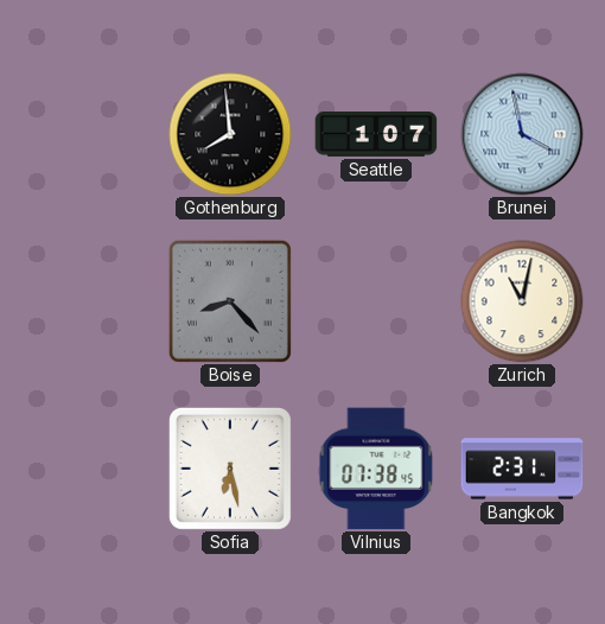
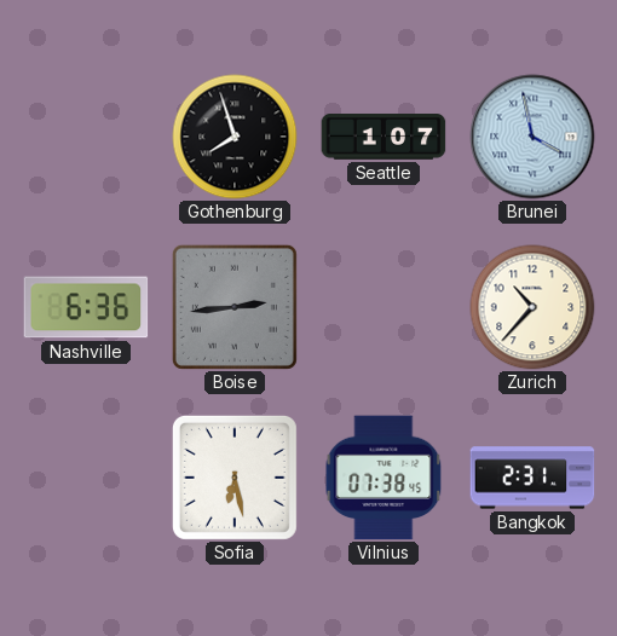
Gothenburg: 7:59 -> 7:57
Nashville: none -> 6:36
Boise: 8:23 -> 2:44
Zurich: 11:02 -> 10:37
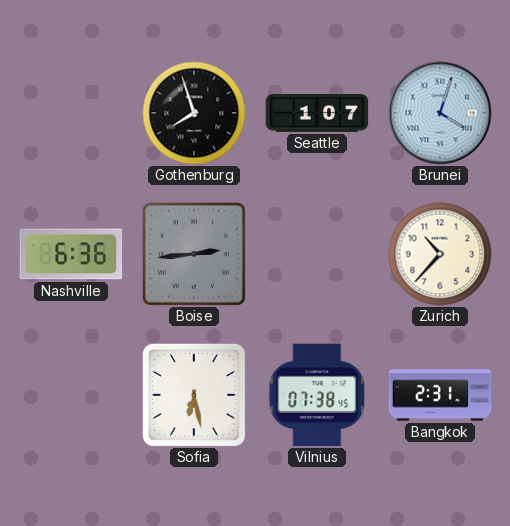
Brunei: 3:58 -> 4:03
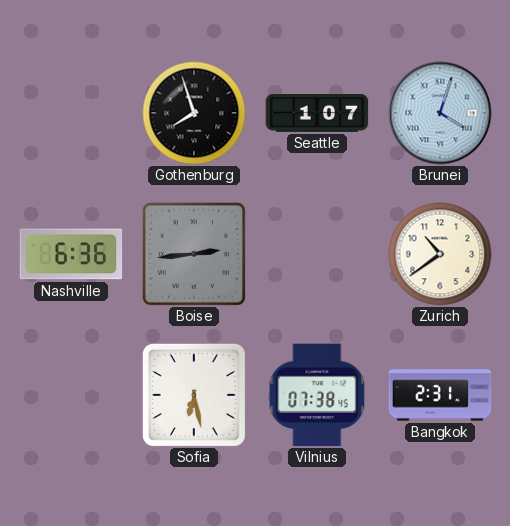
Zurich: 10:37 -> 10:39
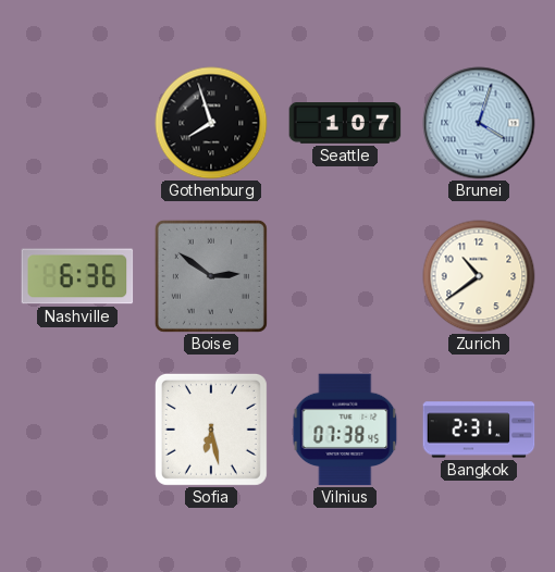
Boise: 2:44 -> 2:51
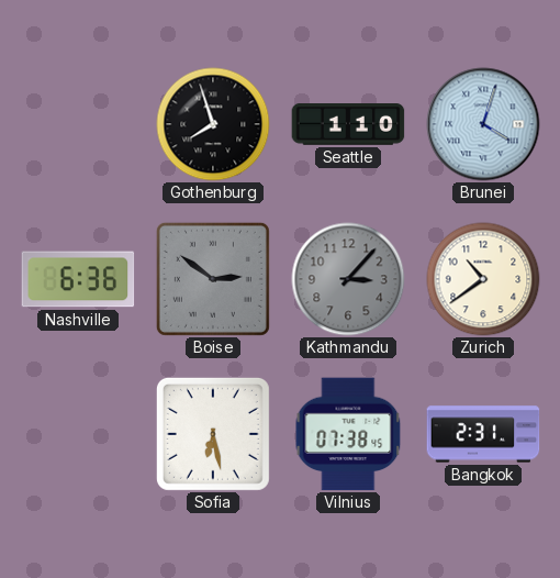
Seattle: 1:07 -> 1:10
Kathmandu: none -> 3:07
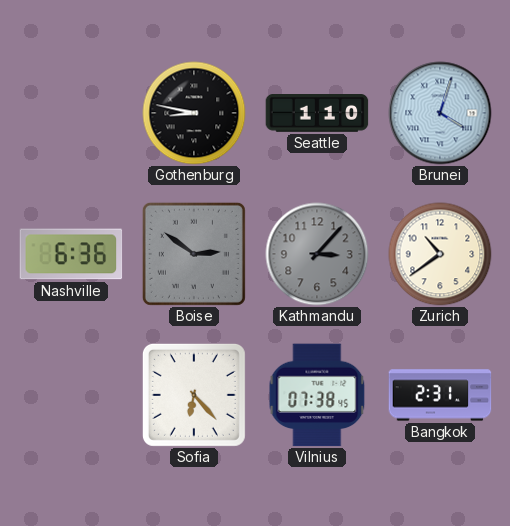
Gothenburg: 7:57 -> 8:47
Sofia: 6:28 -> 6:23
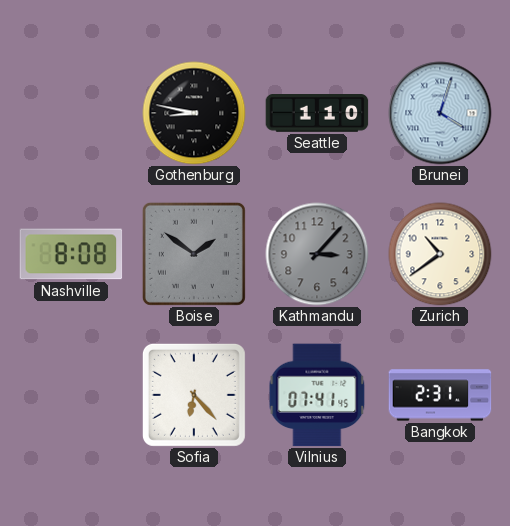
Nashville: 6:36 -> 8:08
Boise: 2:51 -> 1:51
Vilnius: 07:38 -> 07:41
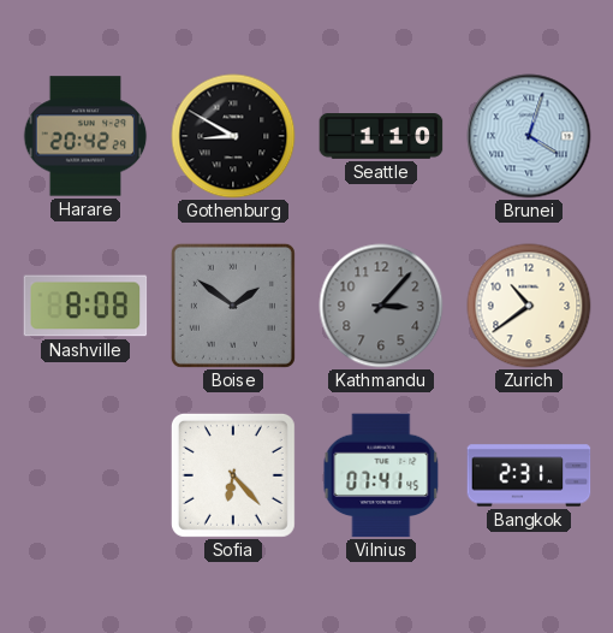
Harare: none -> 20:42
Gothenburg: 8:47 -> 8:50
